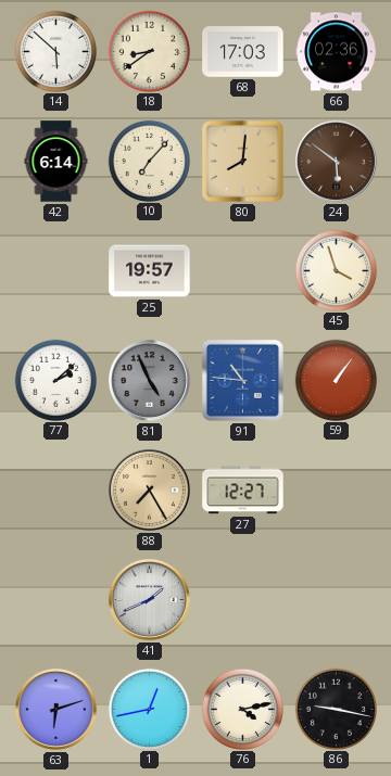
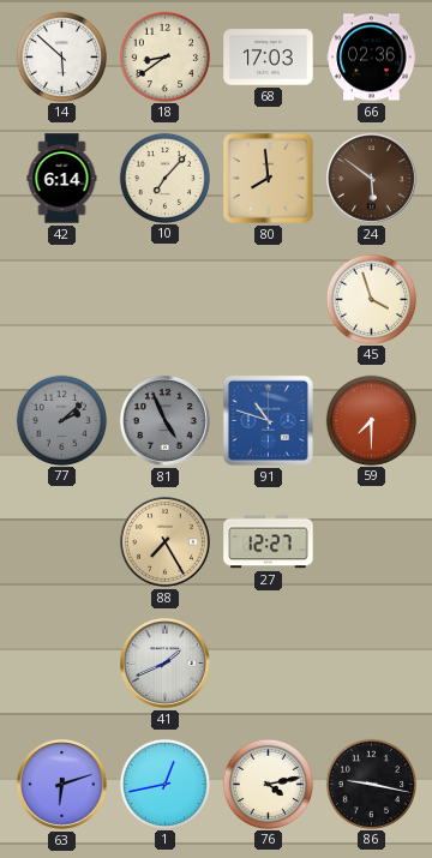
80: 8:01 -> 7:59
25: 19:57 -> none
77 dial: white -> grey
91: 10:46 -> 10:48
59: 1:06 -> 7:30
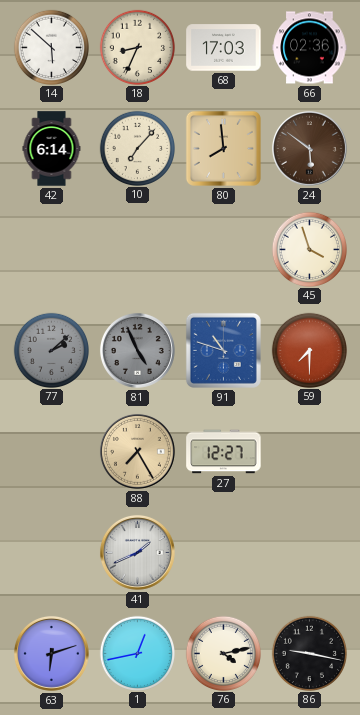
18: 8:39 -> 8:34
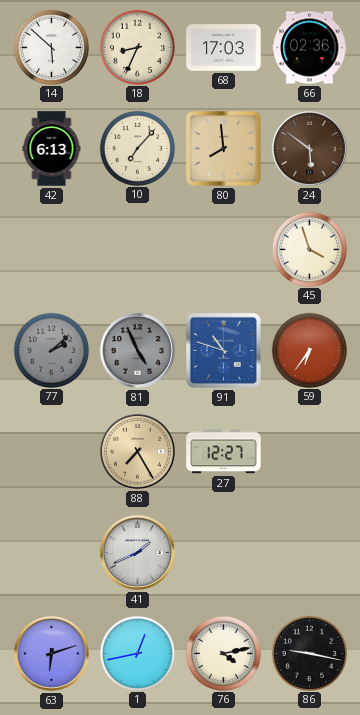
42: 6:14 -> 6:13
59: 7:30 -> 6:36
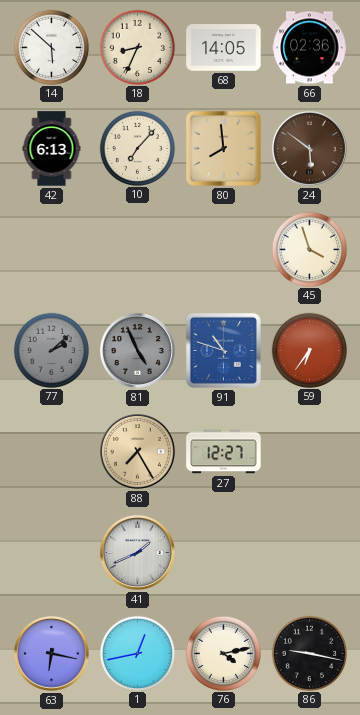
68: 17:03 -> 14:05
63: 6:12 -> 6:17
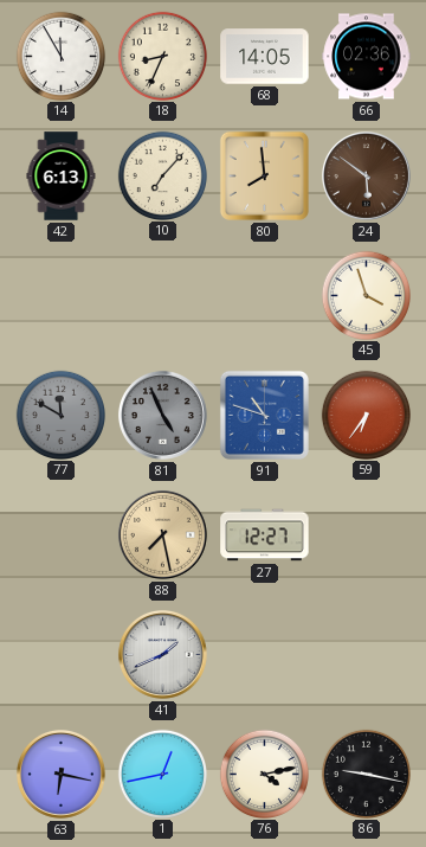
14: 5:52 -> 11:55
77: 2:08 -> 11:50
88: 7:25 -> 7:28
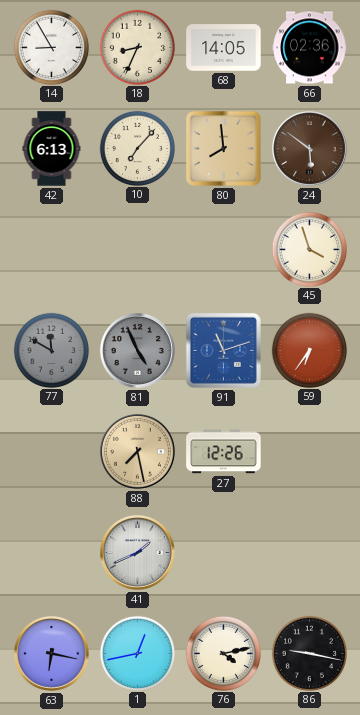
14: 11:55 -> 8:55
91: 10:48 -> 11:12
27: 12:27 -> 12:26
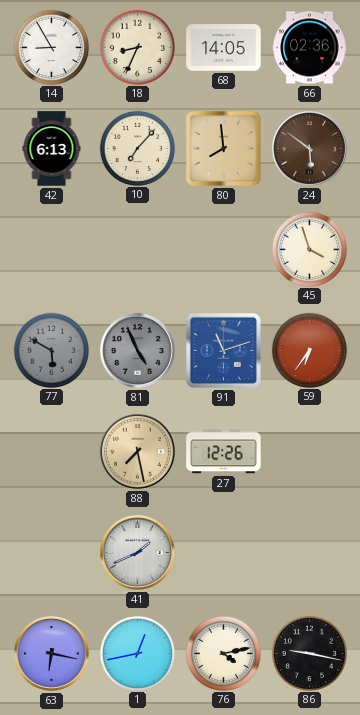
77: 11:50 -> 5:50
